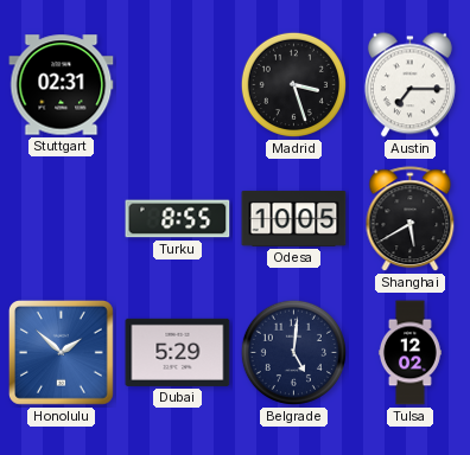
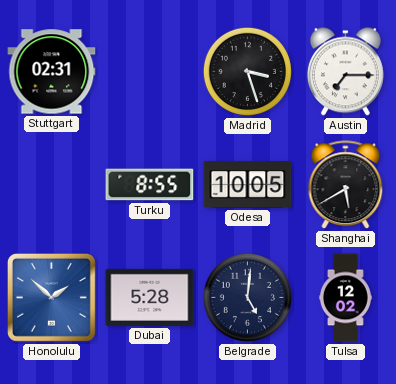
Dubai: 5:29 -> 5:28
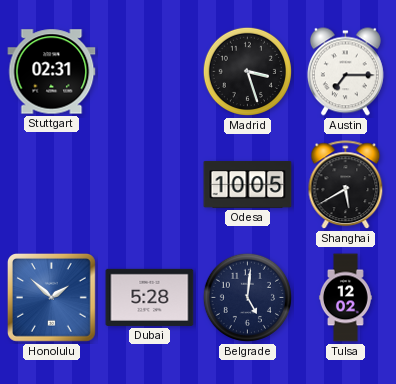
Turku: 8:55 -> none
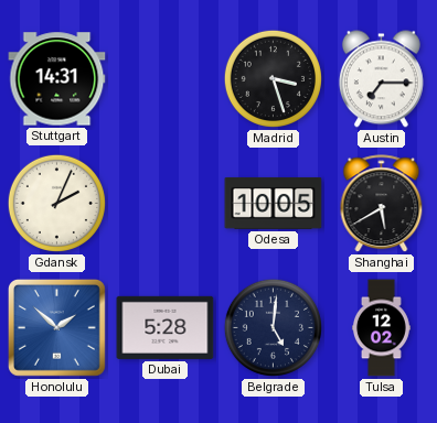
Stuttgart: 02:31 -> 14:31
Gdansk: none -> 2:04
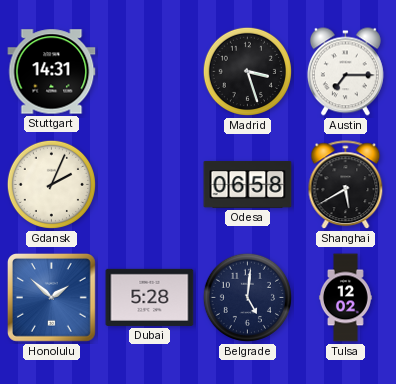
Odesa: 10:05 -> 06:58
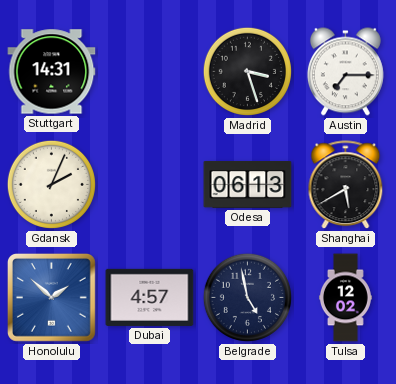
Odesa: 06:58 -> 06:13
Dubai: 5:28 -> 4:57
Belgrade: 5:01 -> 4:58
